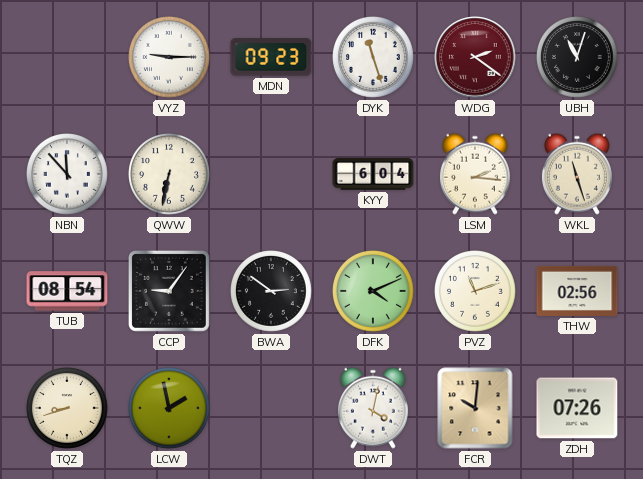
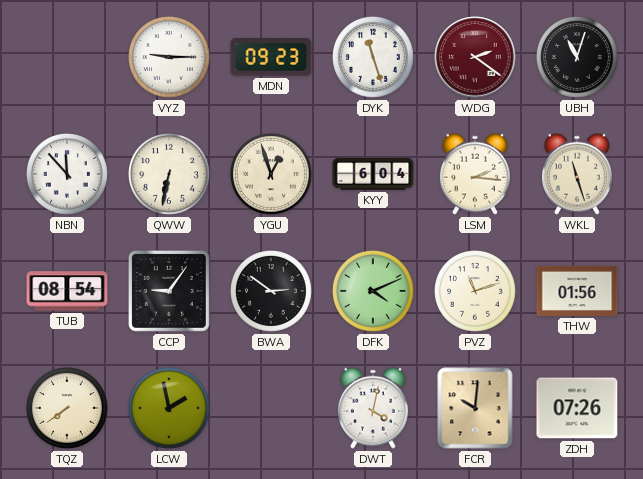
YGU: none -> 12:57
THW: 02:56 -> 01:56
TQZ: 8:42 -> 7:39
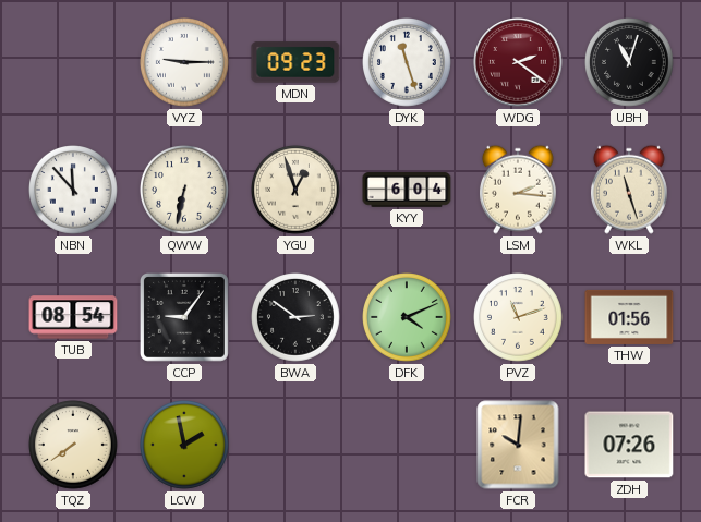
DWT: 4:02 -> none
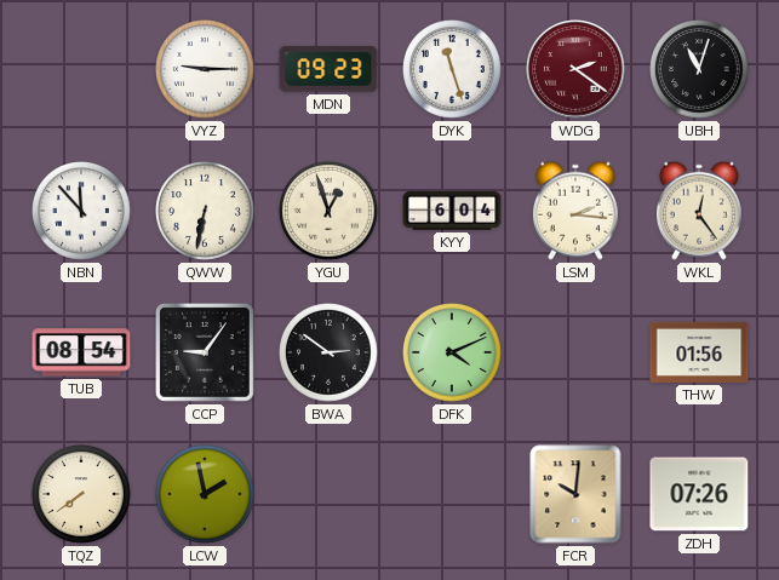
WKL: 11:27 -> 12:24
PVZ: 11:12 -> none
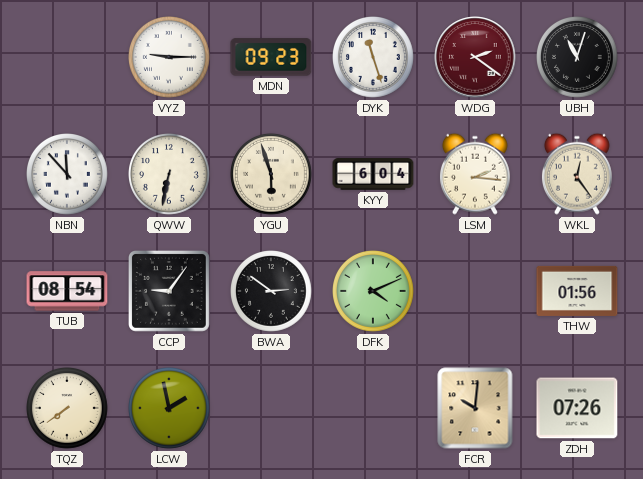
YGU: 12:57 -> 5:57
